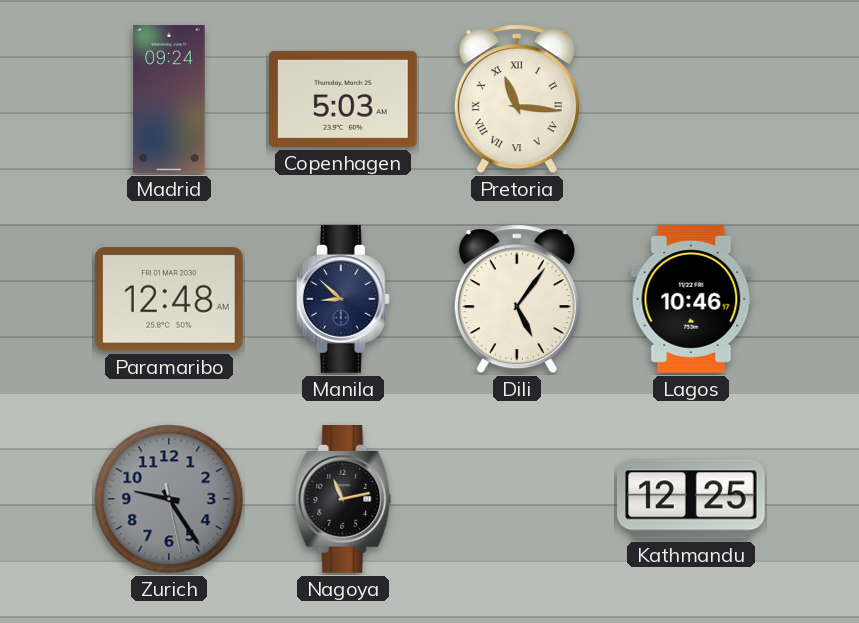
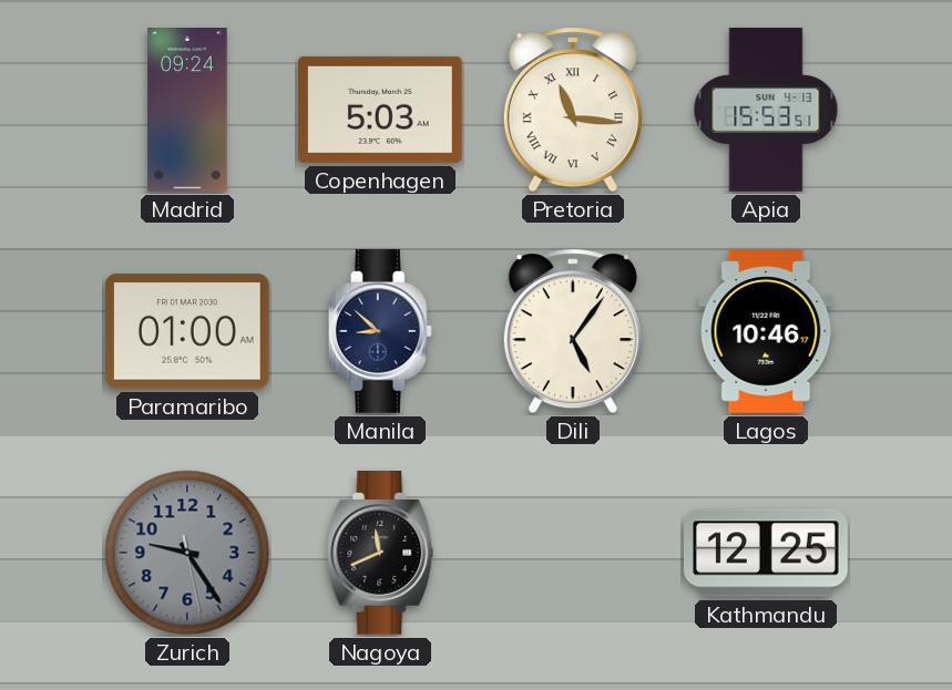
Apia: none -> 15:53
Paramaribo: 12:48 -> 01:00
Nagoya: 11:13 -> 11:41
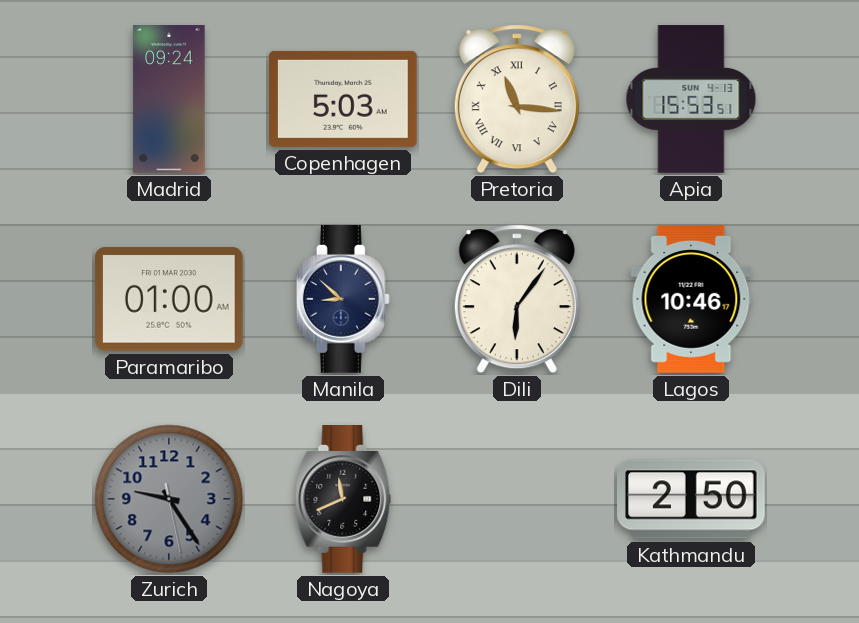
Dili: 5:06 -> 6:06
Kathmandu: 12:25 -> 2:50
